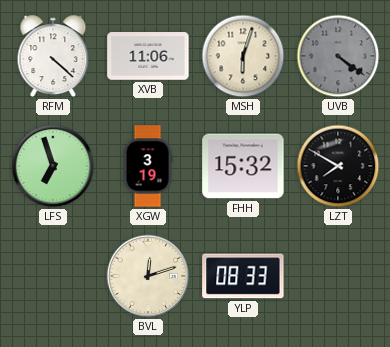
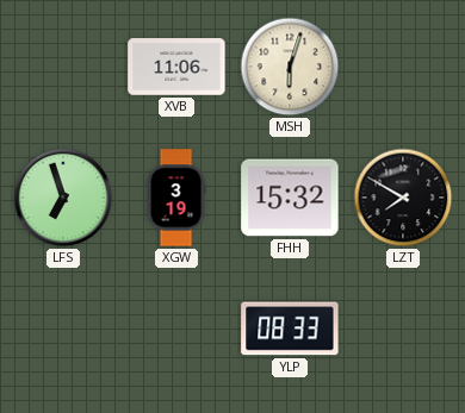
RFM: 4:22 -> none
UVB: 4:21 -> none
BVL: 12:12 -> none
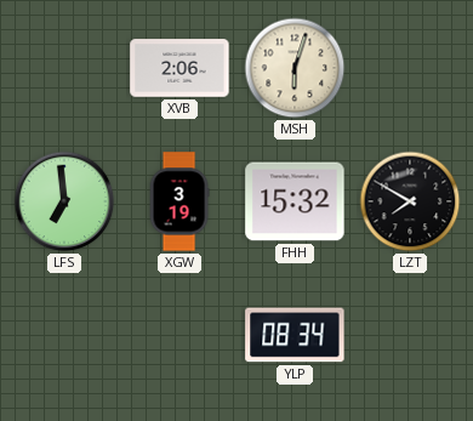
XVB: 11:06 -> 2:06
LFS: 6:57 -> 6:59
YLP: 08:33 -> 08:34
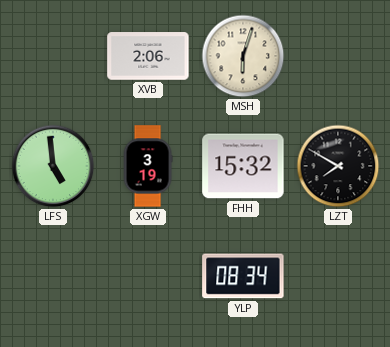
LFS: 6:59 -> 4:59
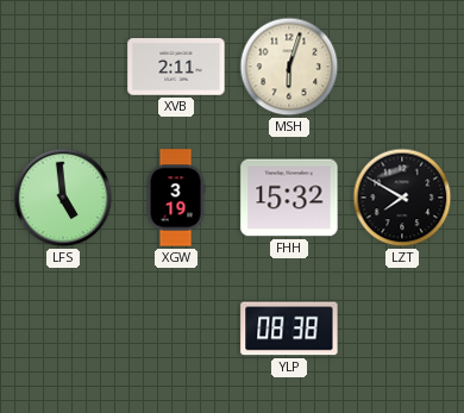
XVB: 2:06 -> 2:11
YLP: 08:34 -> 08:38
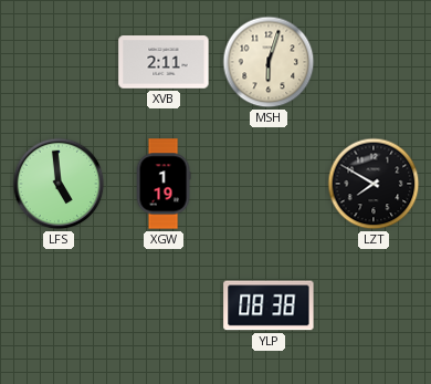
XGW: 3:19 -> 1:19
FHH: 15:32 -> none
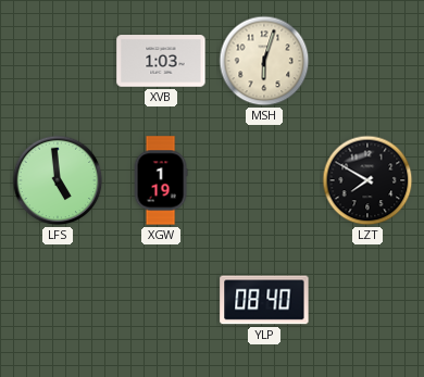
XVB: 2:11 -> 1:03
YLP: 08:38 -> 08:40
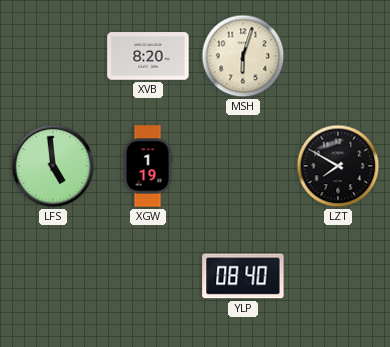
XVB: 1:03 -> 8:20
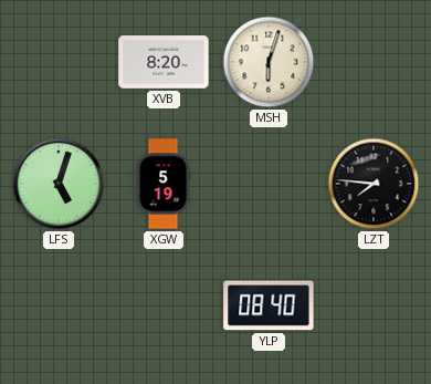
LFS: 4:59 -> 5:03
XGW: 1:19 -> 5:19
LZT: 7:50 -> 7:46
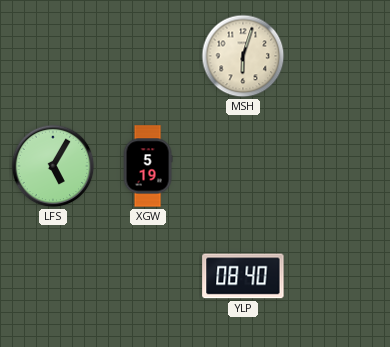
XVB: 8:20 -> none
LFS: 5:03 -> 5:05
LZT: 7:46 -> none
